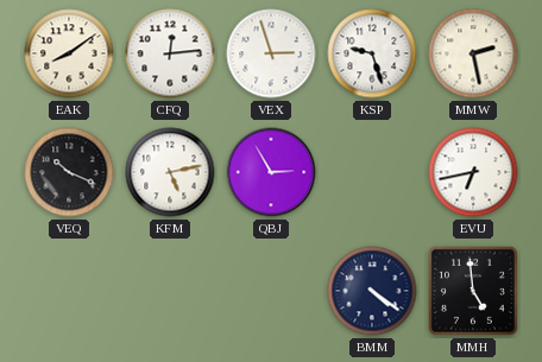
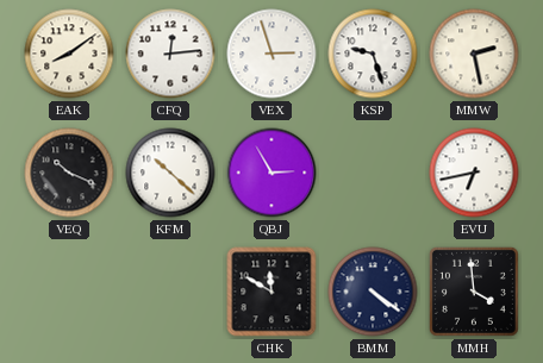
KFM: 5:13 -> 10:22
CHK: none -> 11:50
MMH: 4:59 -> 3:59
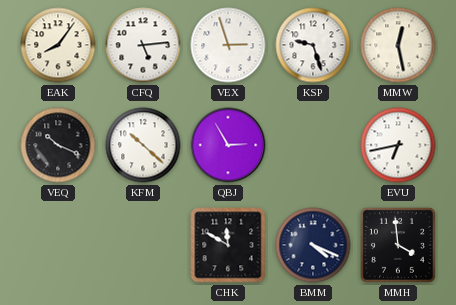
EAK: 8:09 -> 8:06
CFQ: 12:14 -> 5:14
MMW: 2:28 -> 12:28
BMM: 4:21 -> 4:19
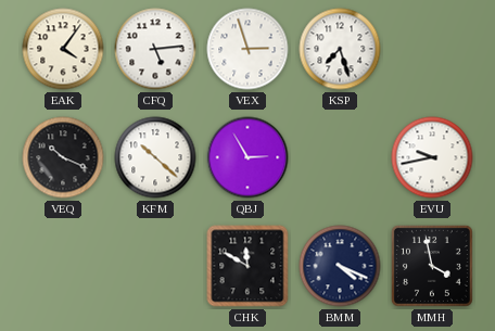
EAK: 8:06 -> 4:06
KSP: 9:27 -> 7:27
MMW: 12:28 -> none
EVU: 6:43 -> 9:43
MMH: 3:59 -> 3:58
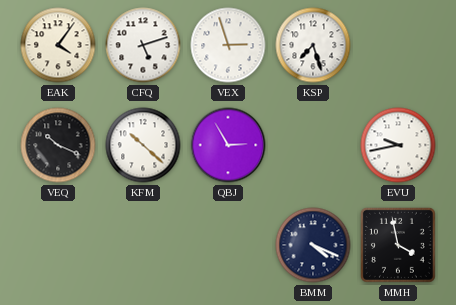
CFQ: 5:14 -> 5:12
CHK: 11:50 -> none
